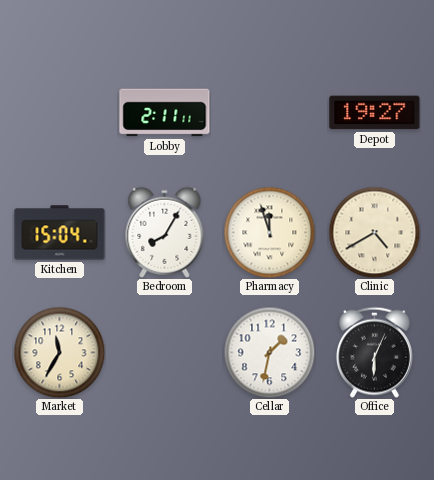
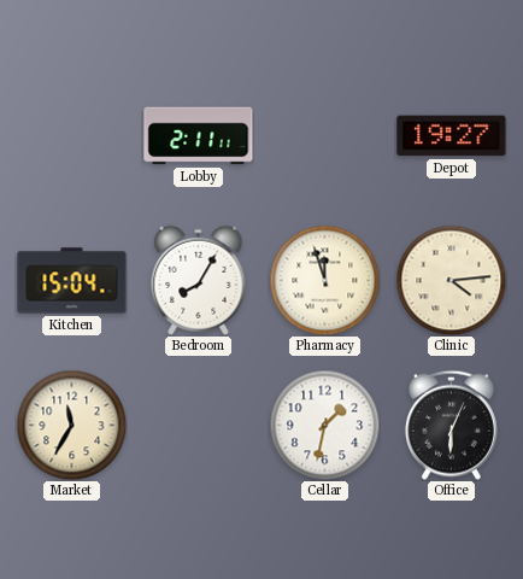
Clinic: 4:40 -> 4:14
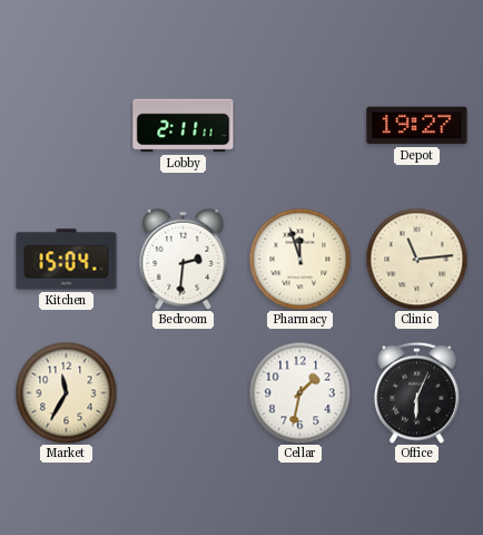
Bedroom: 8:05 -> 2:31
Clinic: 4:14 -> 11:14
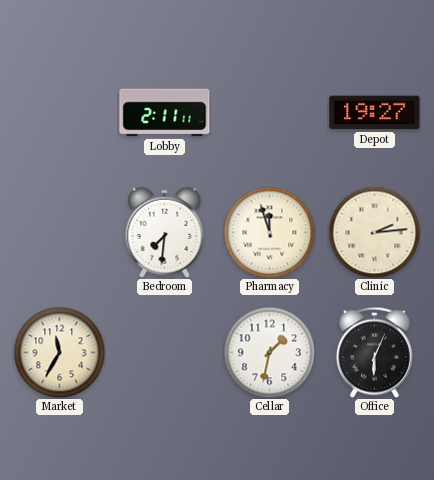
Kitchen: 15:04 -> none
Bedroom: 2:31 -> 7:31
Clinic: 11:14 -> 2:14
